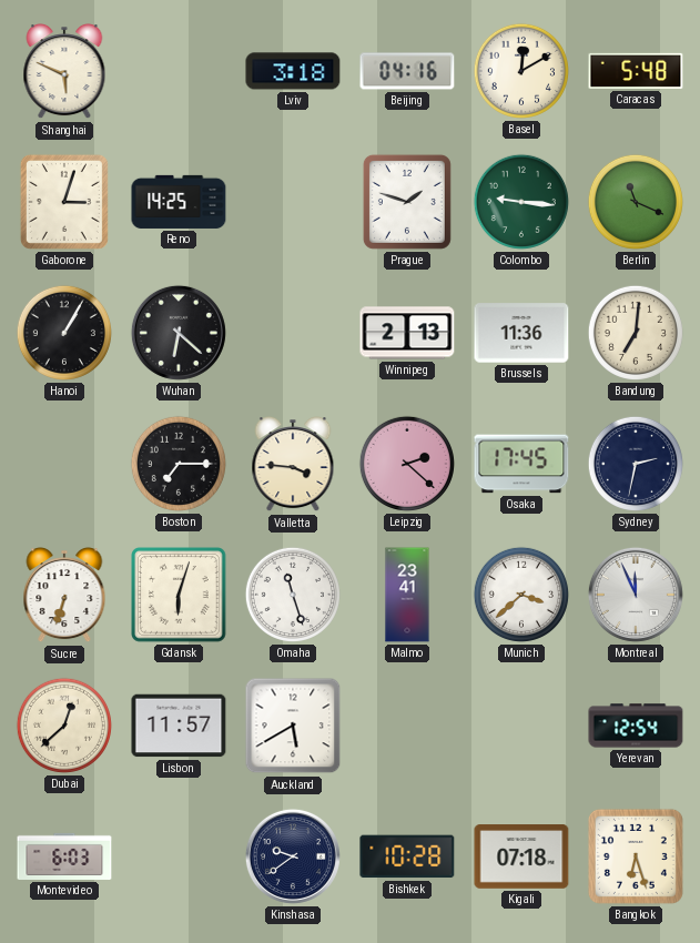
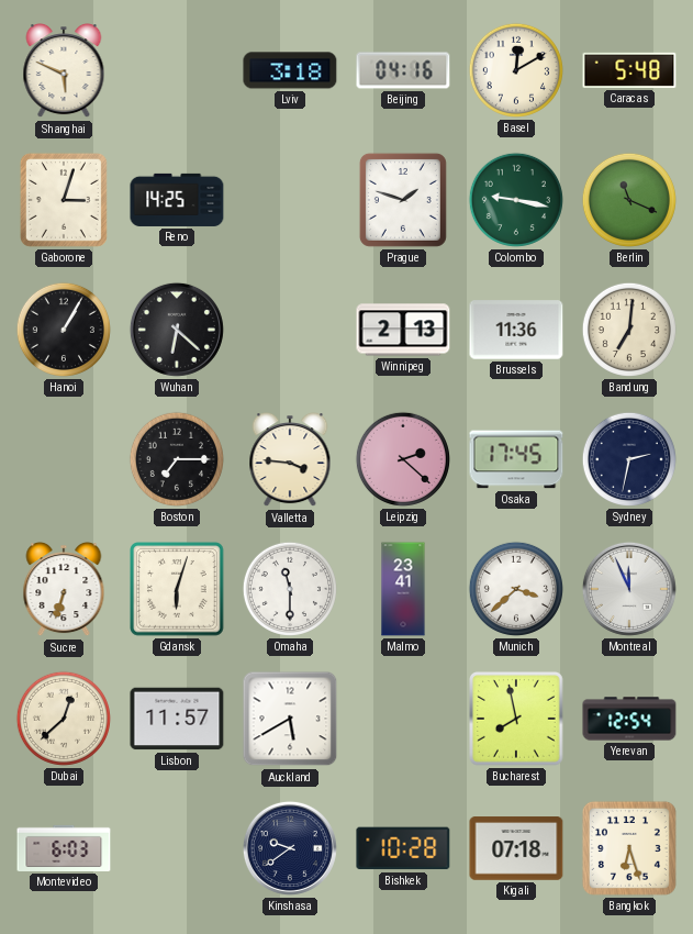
Colombo: 9:16 -> 9:17
Omaha: 11:27 -> 11:30
Bucharest: none -> 7:58
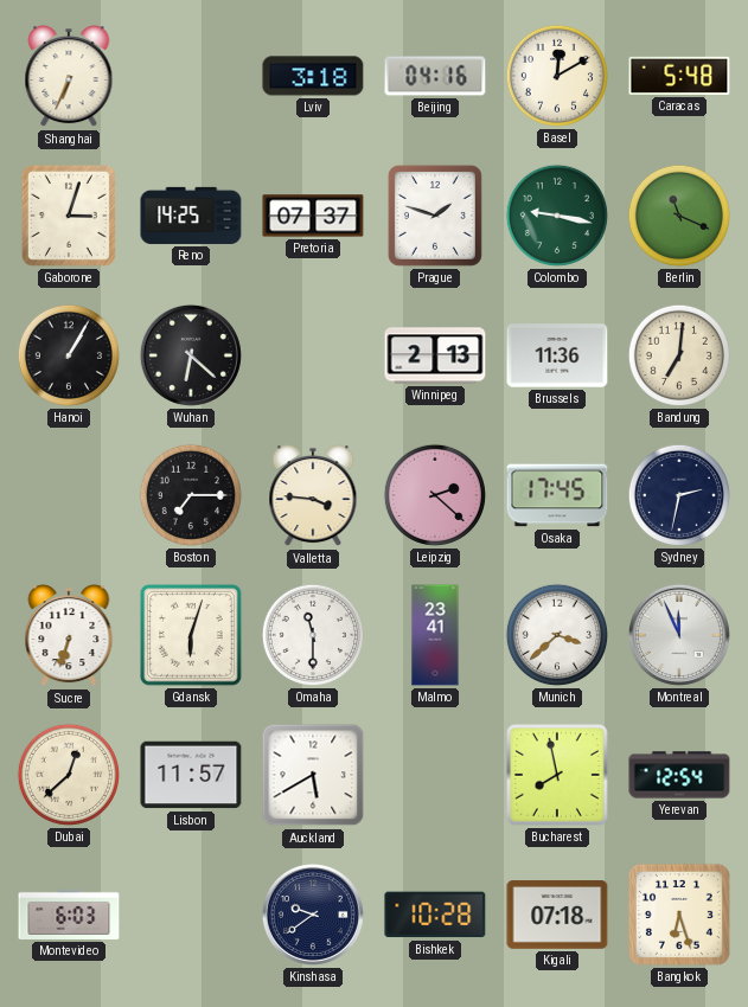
Shanghai: 5:49 -> 6:34
Pretoria: none -> 07:37
